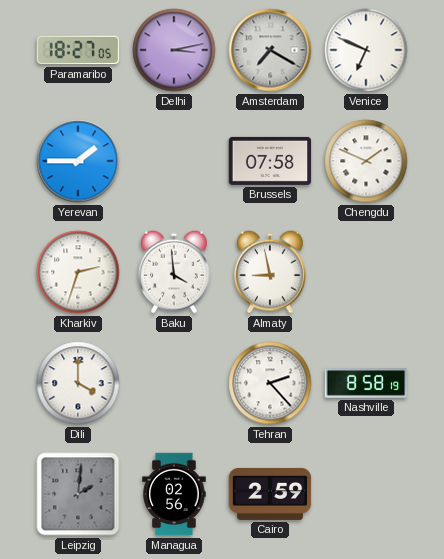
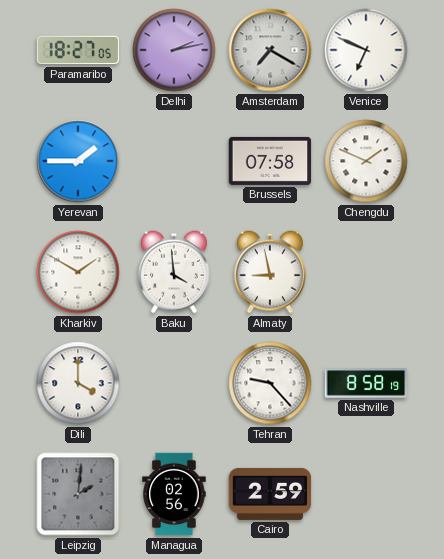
Delhi: 3:13 -> 2:13
Kharkiv: 2:33 -> 1:50
Tehran: 2:23 -> 9:23
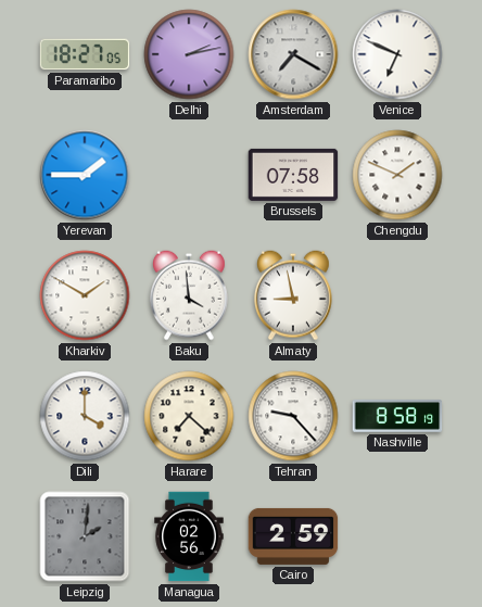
Harare: none -> 7:22
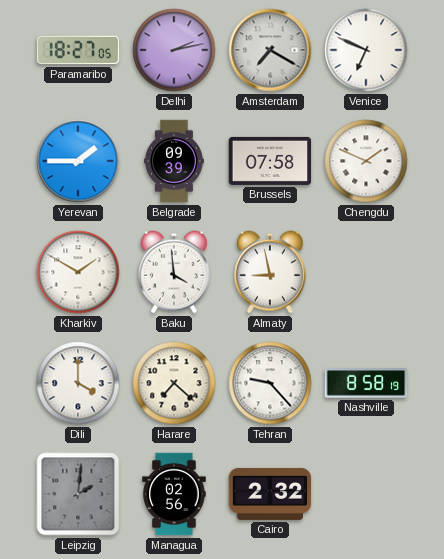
Belgrade: none -> 09:39
Cairo: 2:59 -> 2:32
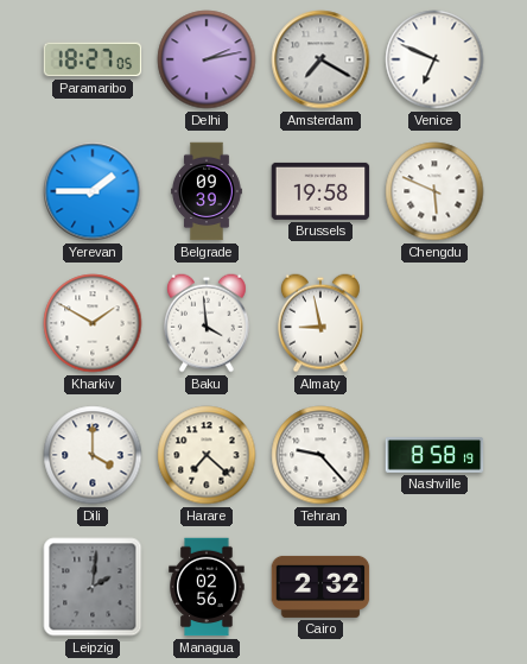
Brussels: 07:58 -> 19:58
Chengdu: 1:49 -> 5:49
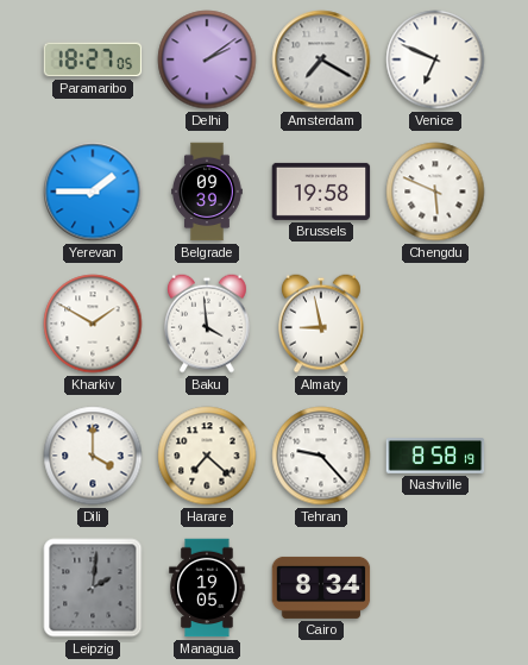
Delhi: 2:13 -> 2:09
Managua: 02:56 -> 19:05
Cairo: 2:32 -> 8:34
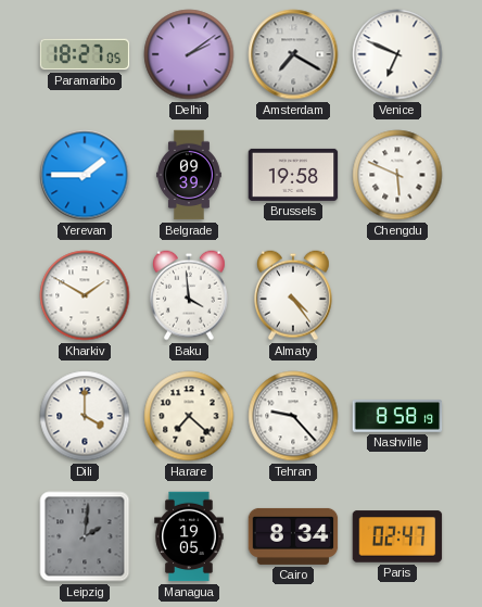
Almaty: 8:58 -> 4:24
Paris: none -> 02:47
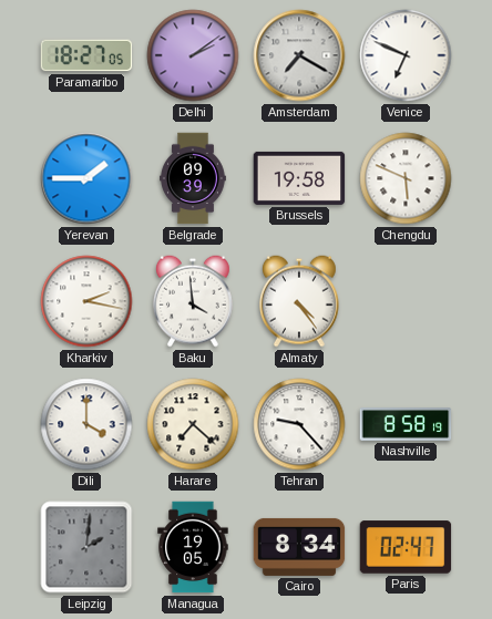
Kharkiv: 1:50 -> 2:17
